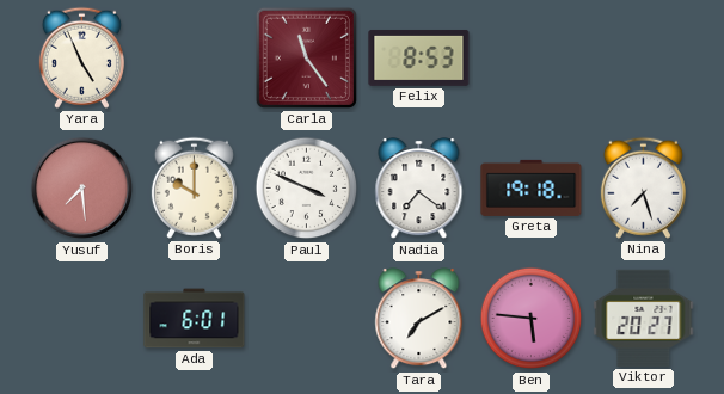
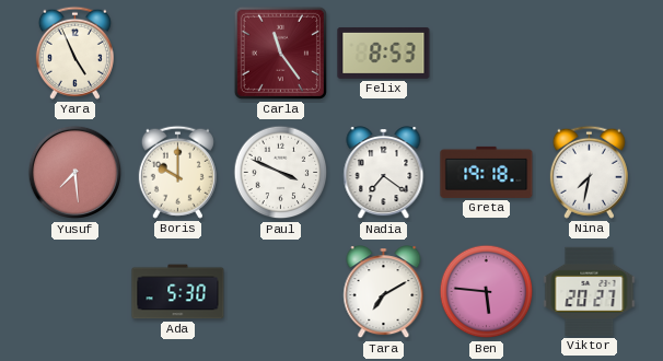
Nina: 7:27 -> 7:32
Ada: 6:01 -> 5:30
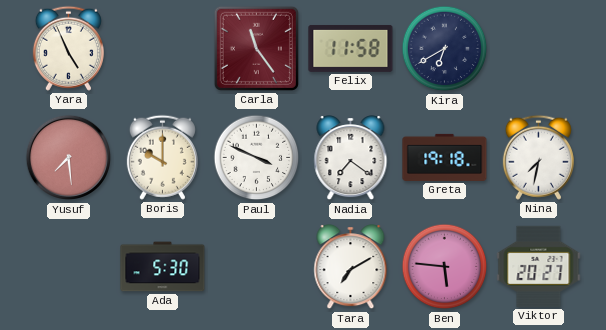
Felix: 8:53 -> 11:58
Kira: none -> 6:40
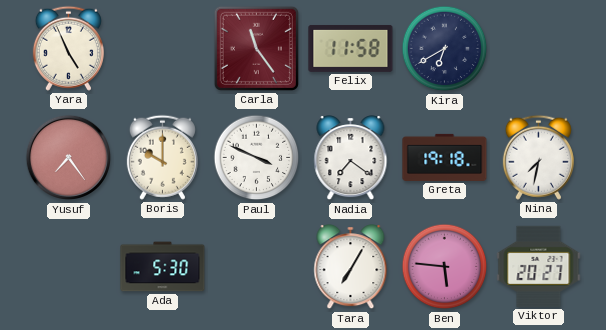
Yusuf: 7:29 -> 7:24
Tara: 7:10 -> 7:05
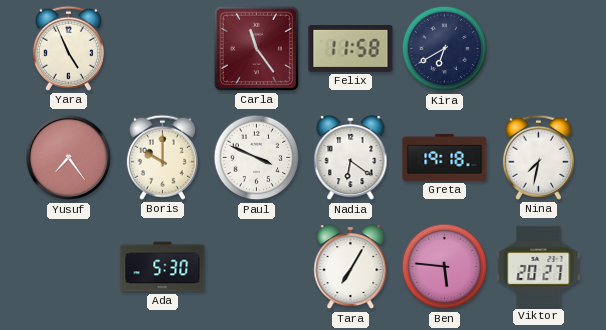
Nadia: 7:21 -> 6:21
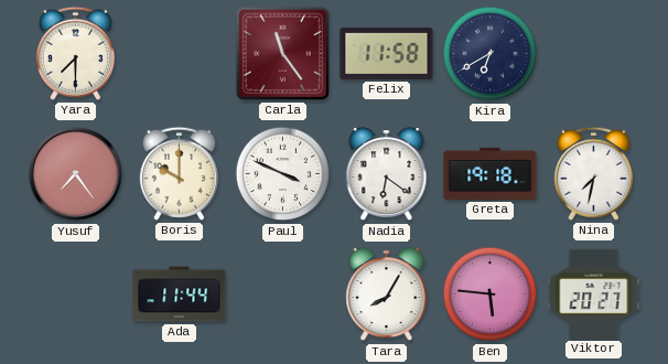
Yara: 4:56 -> 7:30
Ada: 5:30 -> 11:44
Tara: 7:05 -> 8:05
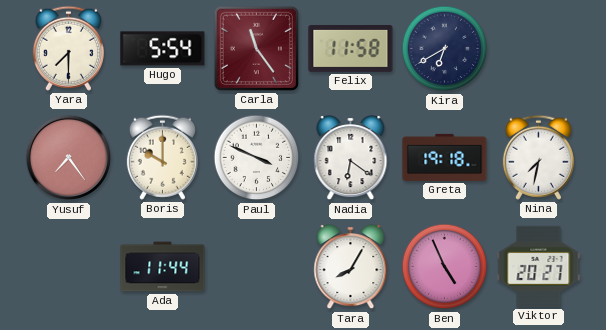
Hugo: none -> 5:54
Ben: 5:46 -> 4:56
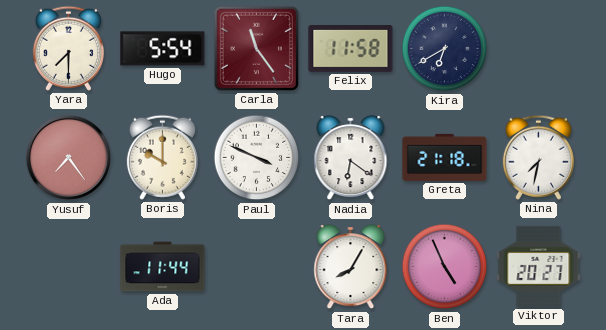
Greta: 19:18 -> 21:18
